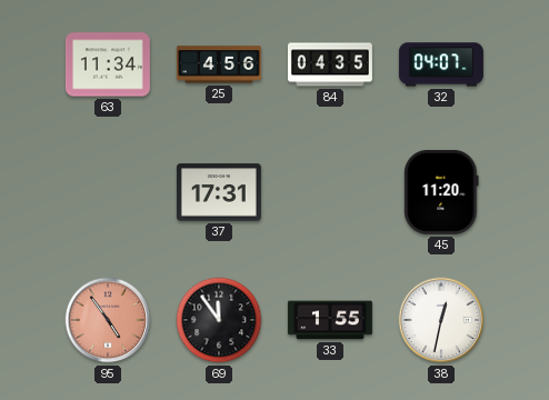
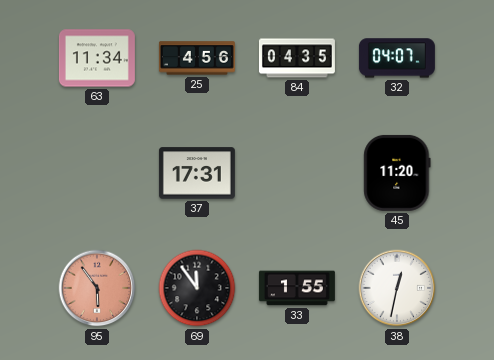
95: 4:54 -> 5:54
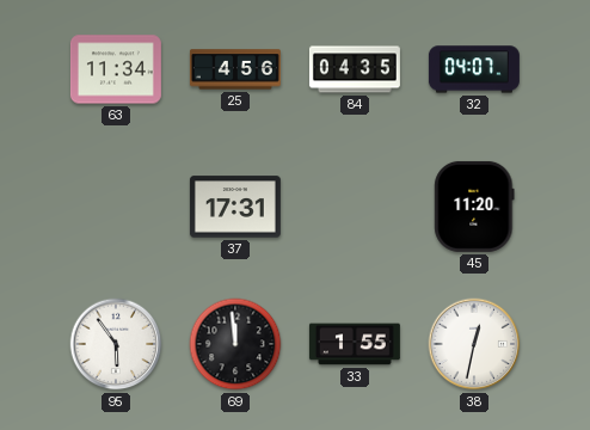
95 dial: salmon -> white
69: 11:54 -> 11:59
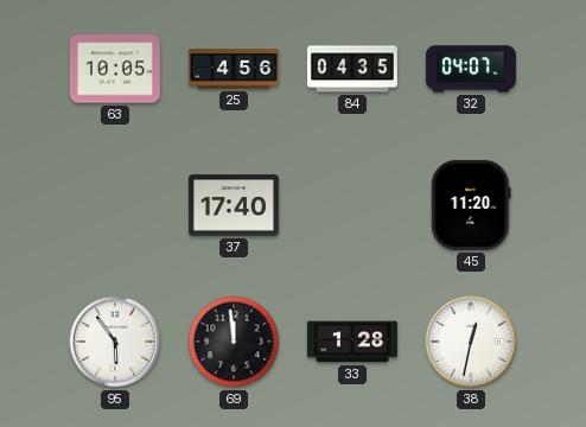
63: 11:34 -> 10:05
37: 17:31 -> 17:40
33: 1:55 -> 1:28
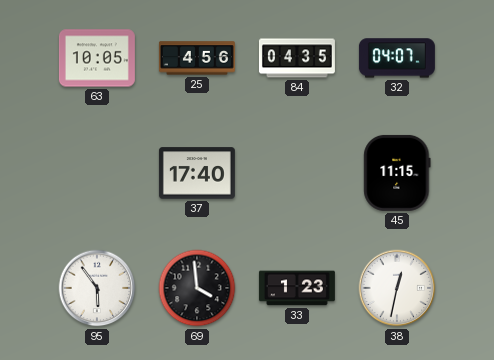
45: 11:20 -> 11:15
69: 11:59 -> 3:59
33: 1:28 -> 1:23
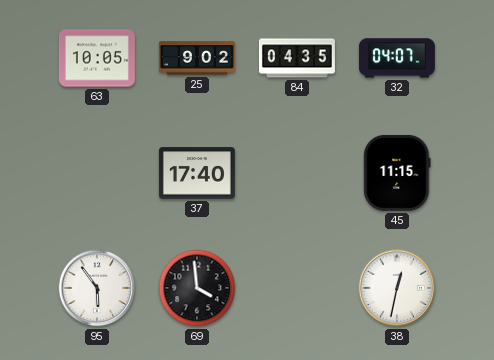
25: 4:56 -> 9:02
33: 1:23 -> none
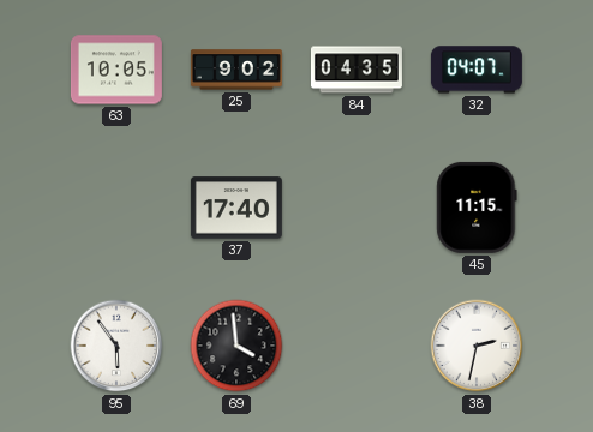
38: 12:32 -> 2:32
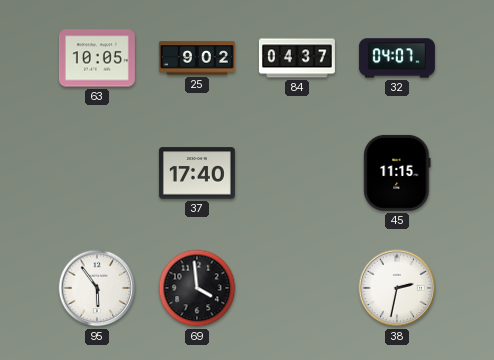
84: 04:35 -> 04:37
